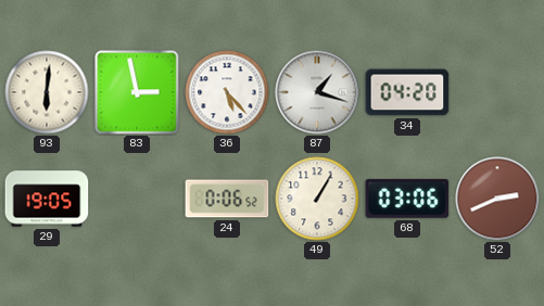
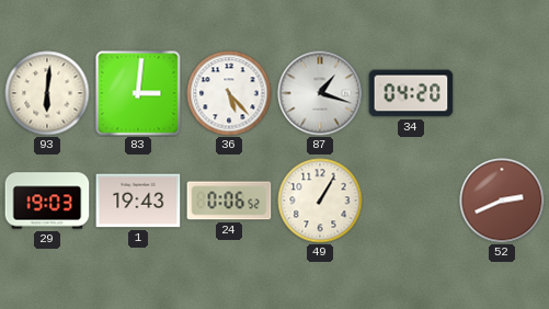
83: 2:58 -> 3:01
29: 19:05 -> 19:03
1: none -> 19:43
68: 03:06 -> none
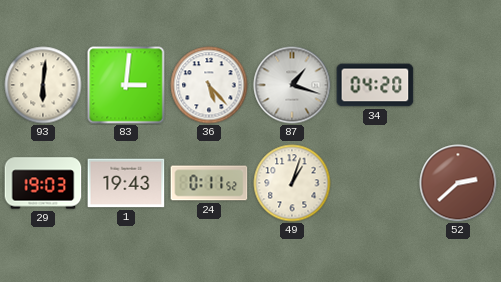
24: 0:06 -> 0:11
49: 1:05 -> 1:03
52: 2:41 -> 2:38
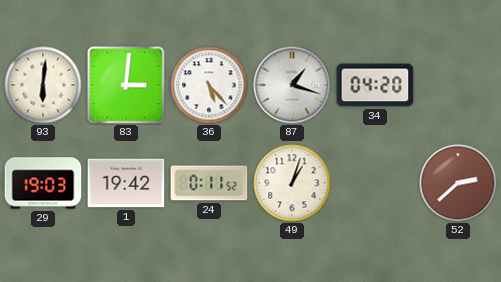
1: 19:43 -> 19:42
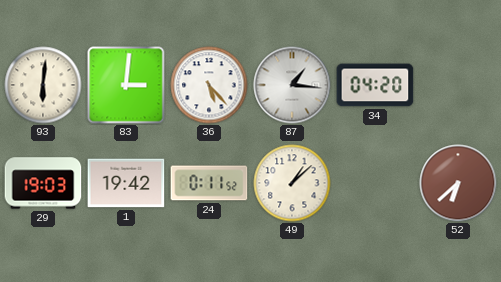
87: 1:18 -> 1:16
49: 1:03 -> 1:08
52: 2:38 -> 6:38
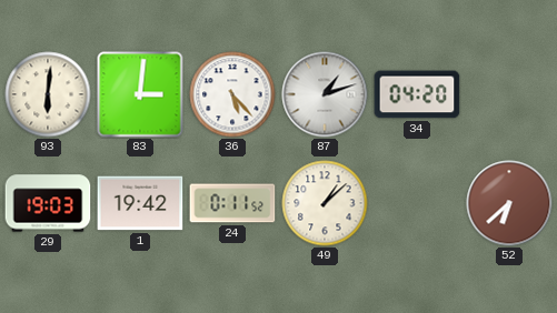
87: 1:16 -> 1:12
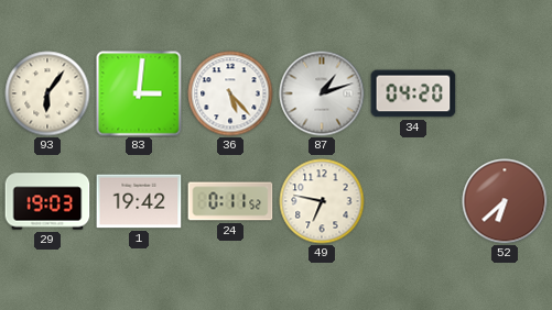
93: 6:01 -> 6:06
49: 1:08 -> 6:47
